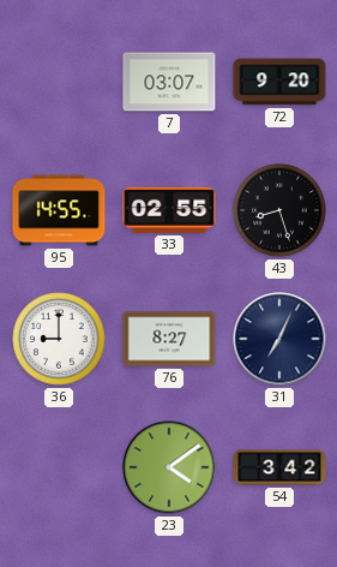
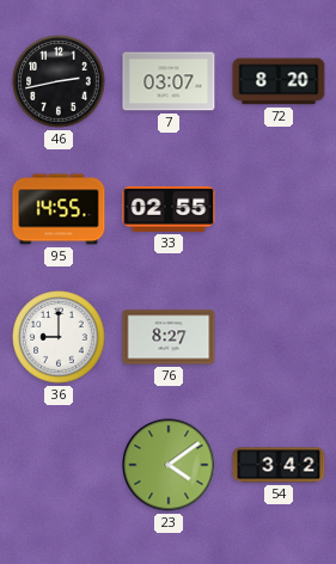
46: none -> 2:43
72: 9:20 -> 8:20
43: 8:27 -> none
31: 7:04 -> none
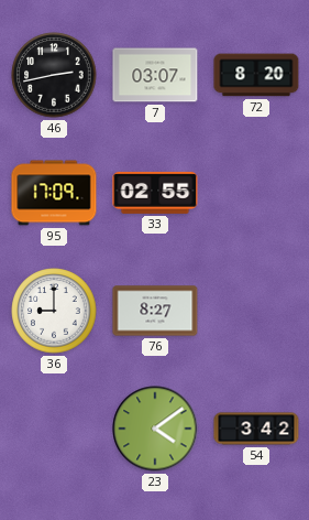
95: 14:55 -> 17:09
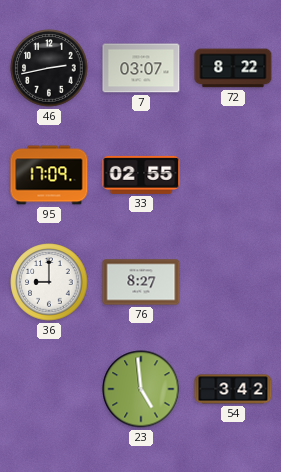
72: 8:20 -> 8:22
23: 4:09 -> 4:59
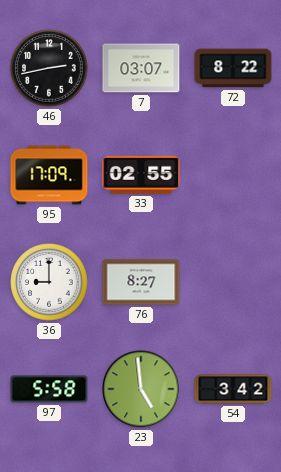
97: none -> 5:58
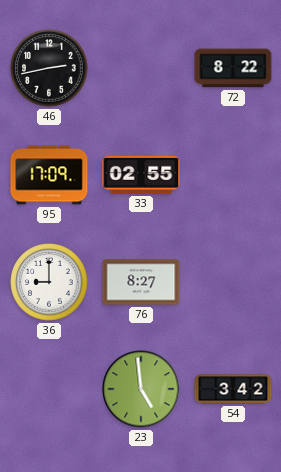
7: 03:07 -> none
97: 5:58 -> none
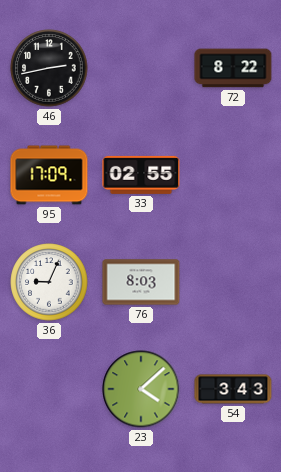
36: 9:00 -> 9:04
76: 8:27 -> 8:03
23: 4:59 -> 4:08
54: 3:42 -> 3:43
